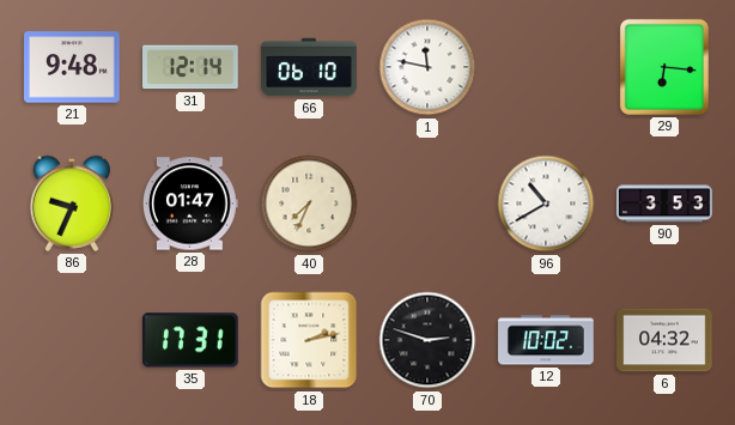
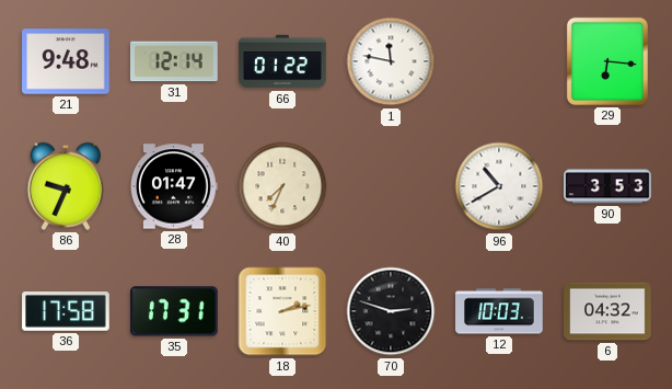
66: 06:10 -> 01:22
36: none -> 17:58
12: 10:02 -> 10:03
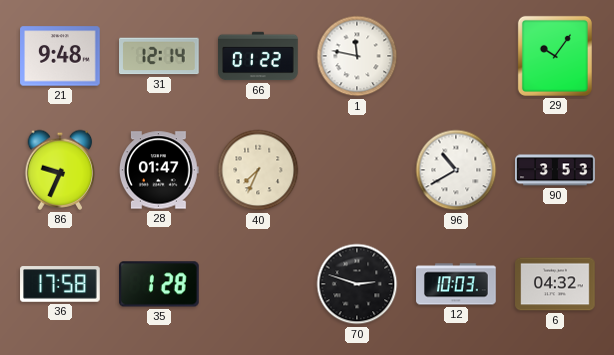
29: 6:16 -> 10:06
35: 17:31 -> 1:28
18: 2:13 -> none
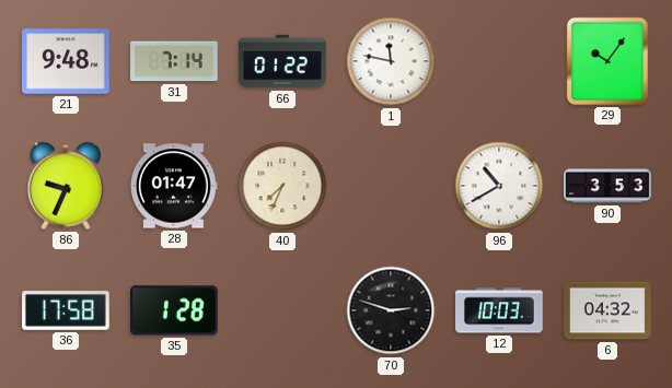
31: 12:14 -> 7:14
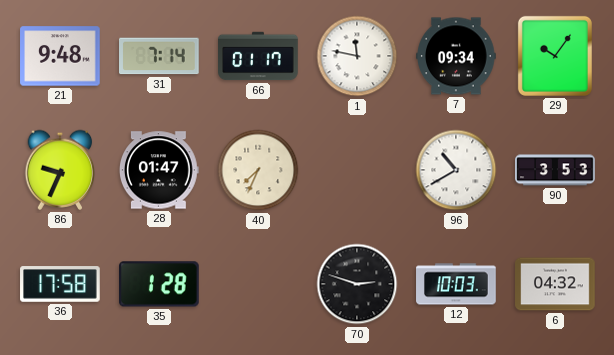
66: 01:22 -> 01:17
7: none -> 09:34
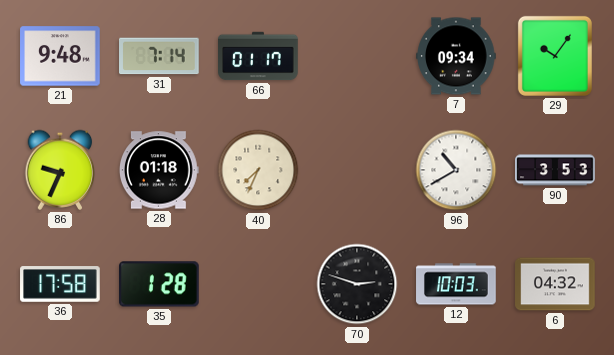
1: 11:47 -> none
28: 01:47 -> 01:18
